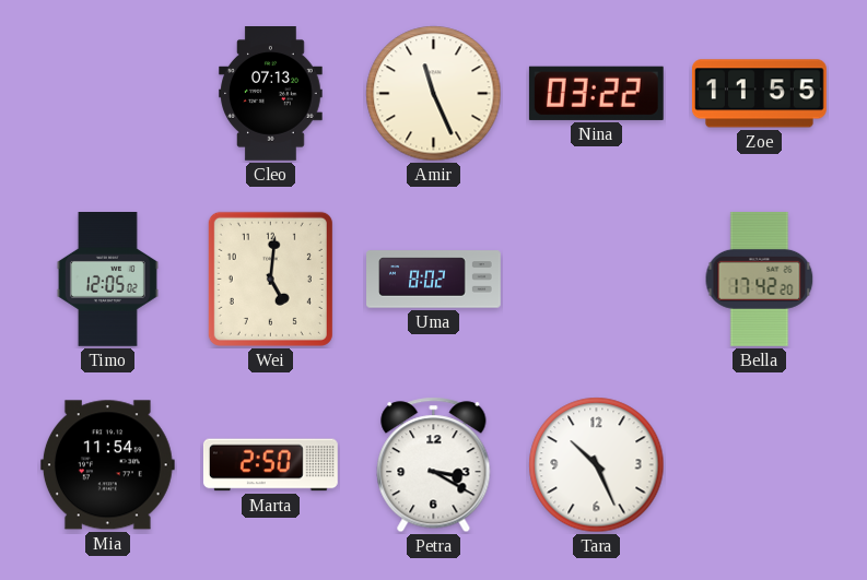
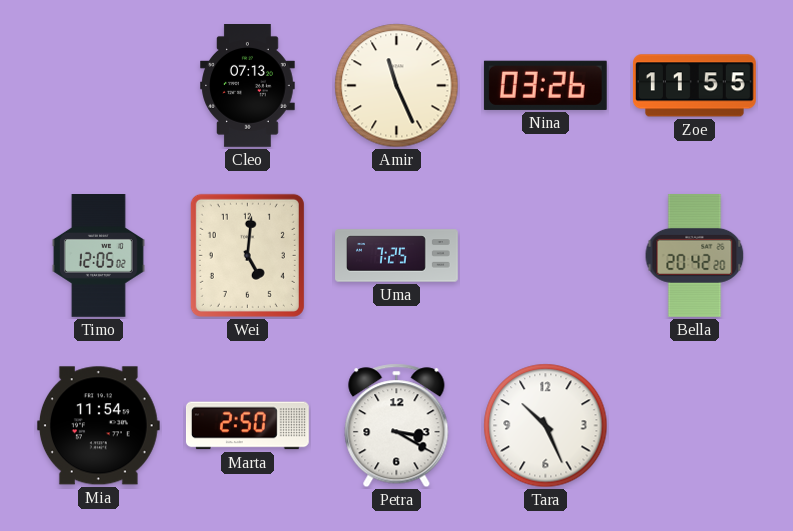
Nina: 03:22 -> 03:26
Uma: 8:02 -> 7:25
Bella: 17:42 -> 20:42
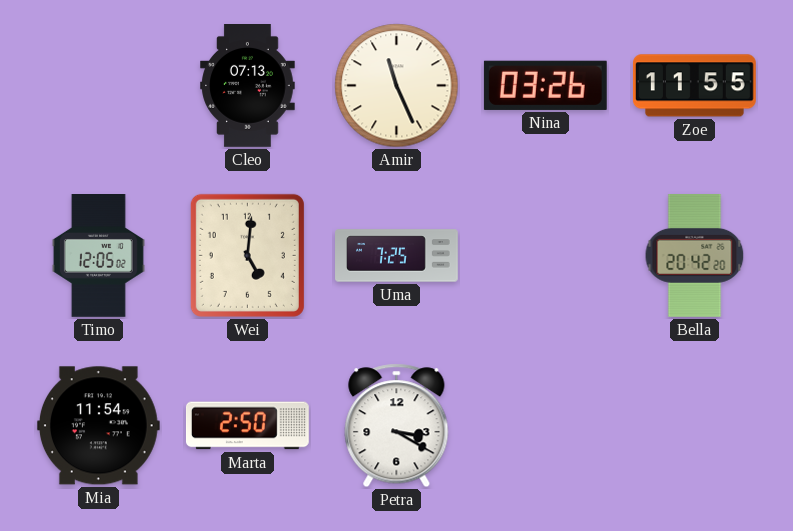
Tara: 10:26 -> none
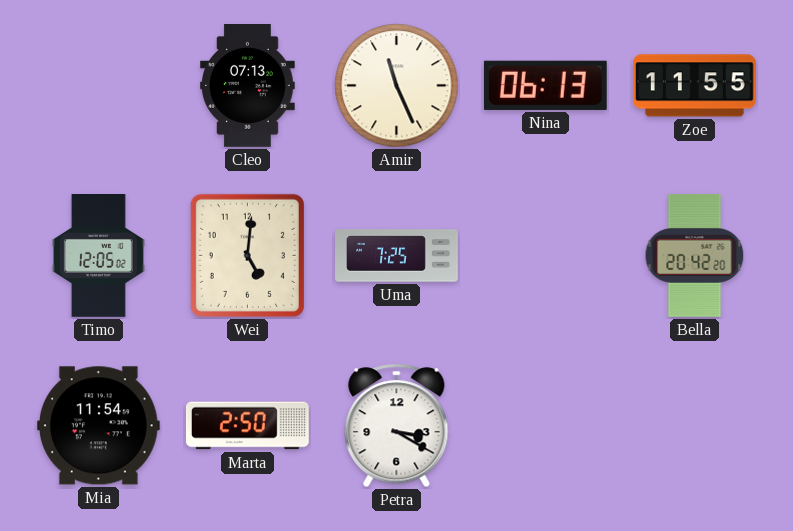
Nina: 03:26 -> 06:13
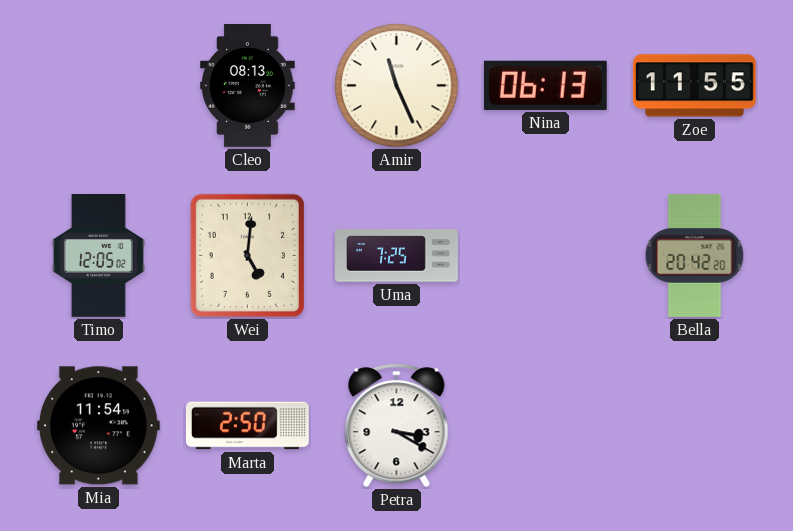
Cleo: 07:13 -> 08:13
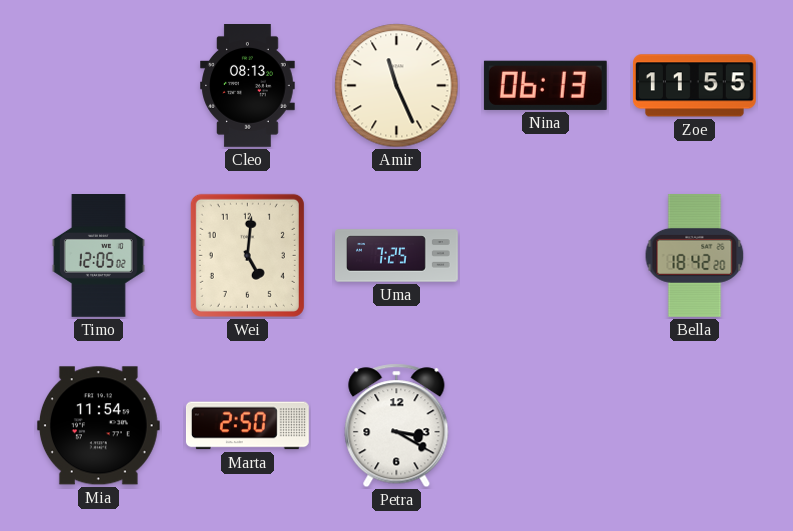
Bella: 20:42 -> 18:42
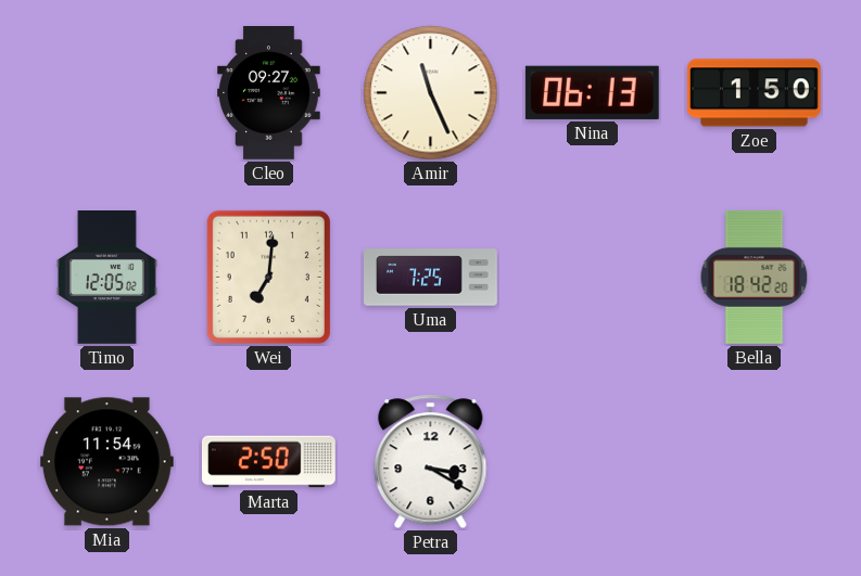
Cleo: 08:13 -> 09:27
Zoe: 11:55 -> 1:50
Wei: 5:01 -> 7:01
